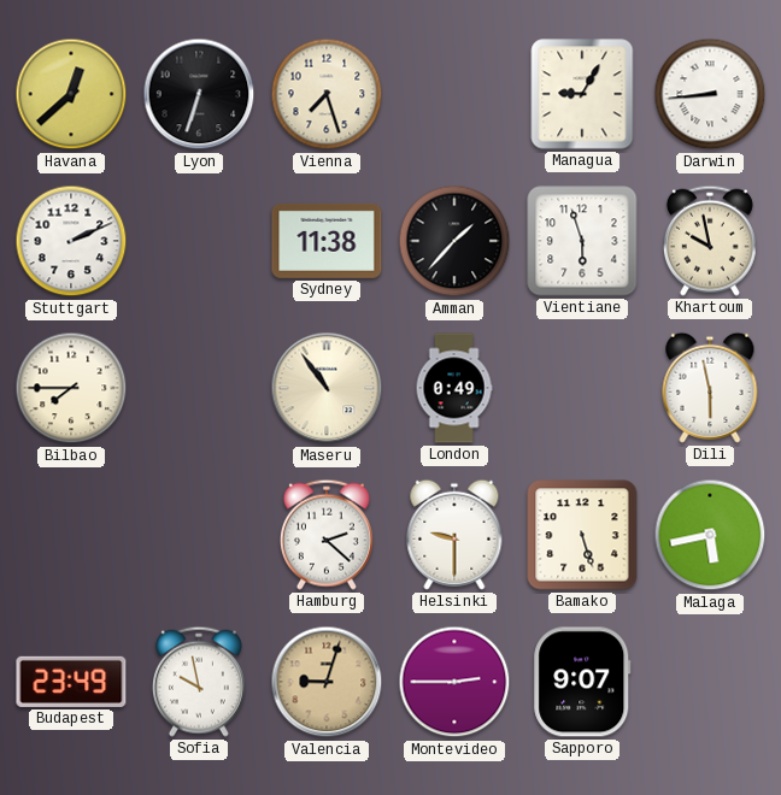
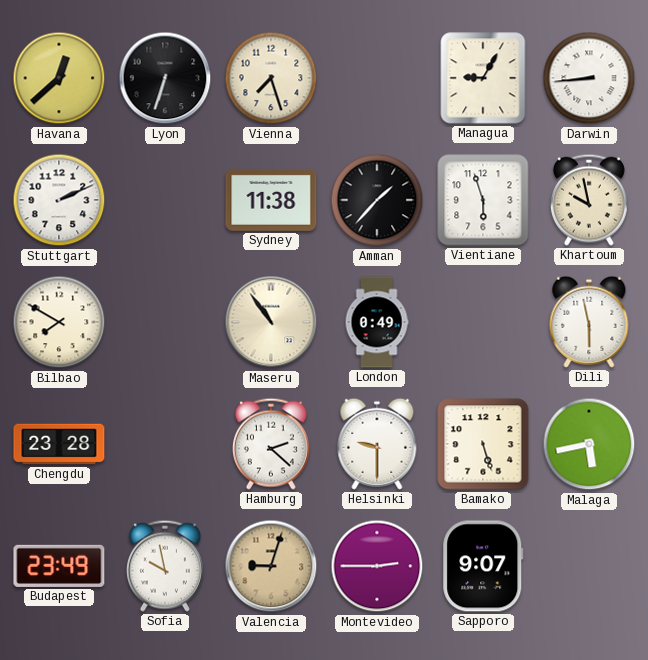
Bilbao: 7:45 -> 7:50
Chengdu: none -> 23:28
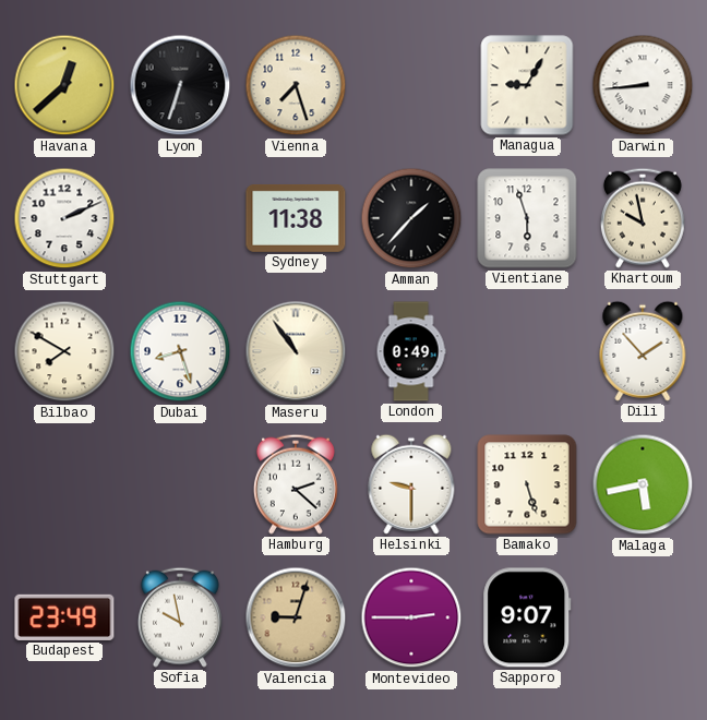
Dubai: none -> 8:27
Dili: 5:58 -> 1:53
Chengdu: 23:28 -> none
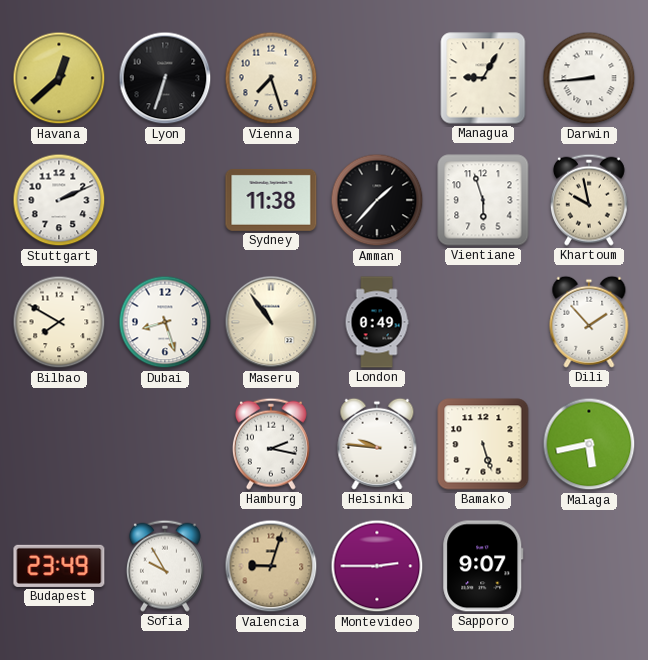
Hamburg: 2:22 -> 2:17
Helsinki: 9:30 -> 9:46
Sofia: 9:58 -> 9:55
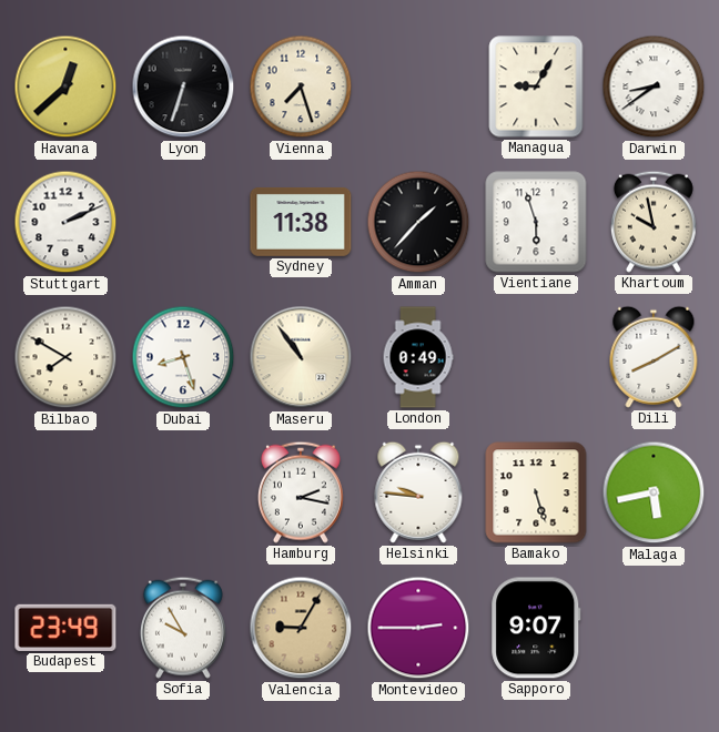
Darwin: 8:44 -> 8:39
Dili: 1:53 -> 8:10
Valencia: 9:03 -> 9:05
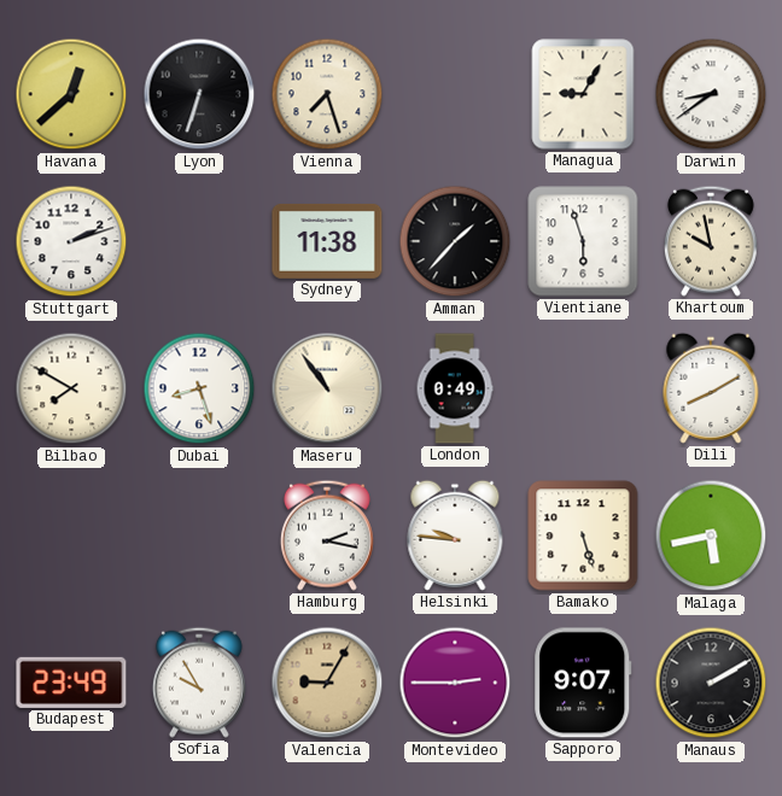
Stuttgart: 2:11 -> 2:12
Manaus: none -> 2:10
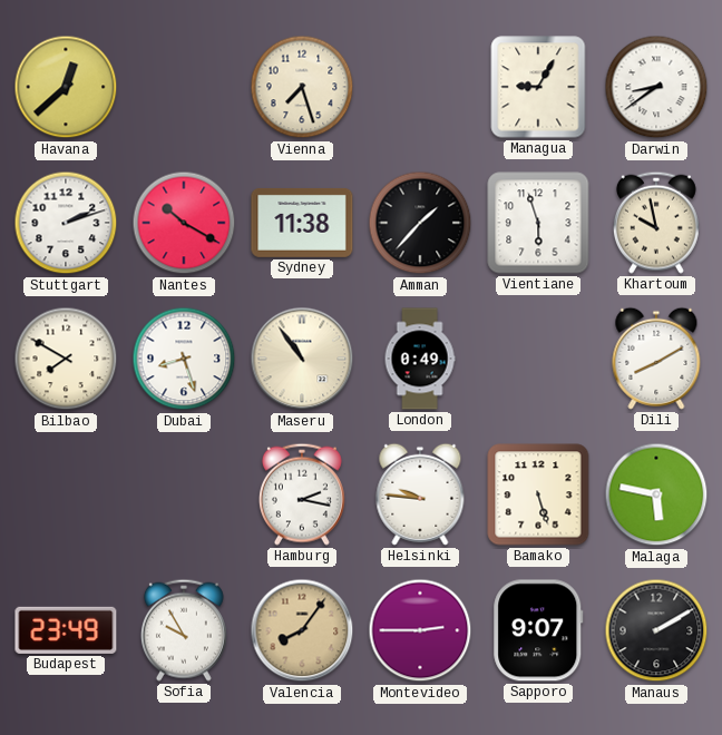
Lyon: 6:33 -> none
Nantes: none -> 10:20
Malaga: 5:43 -> 5:47
Valencia: 9:05 -> 8:06
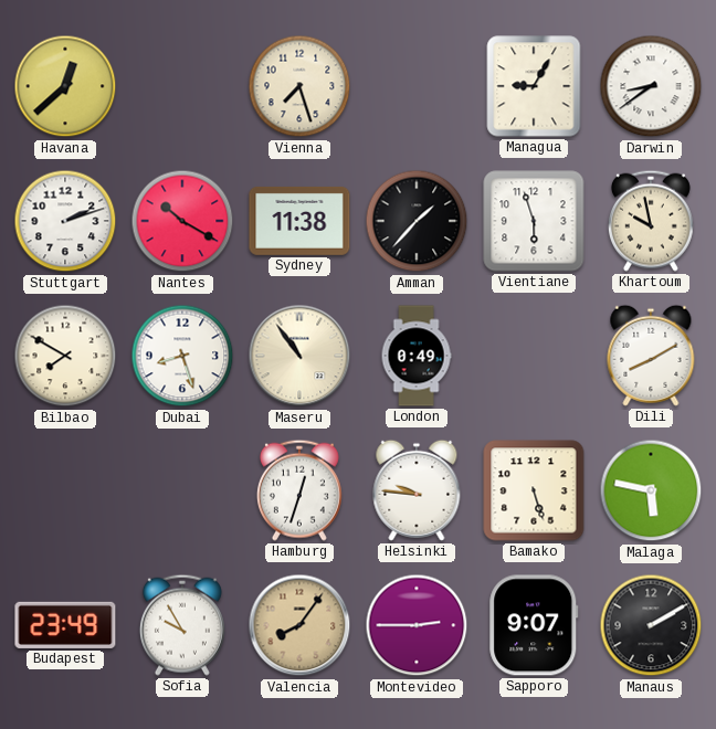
Hamburg: 2:17 -> 12:33
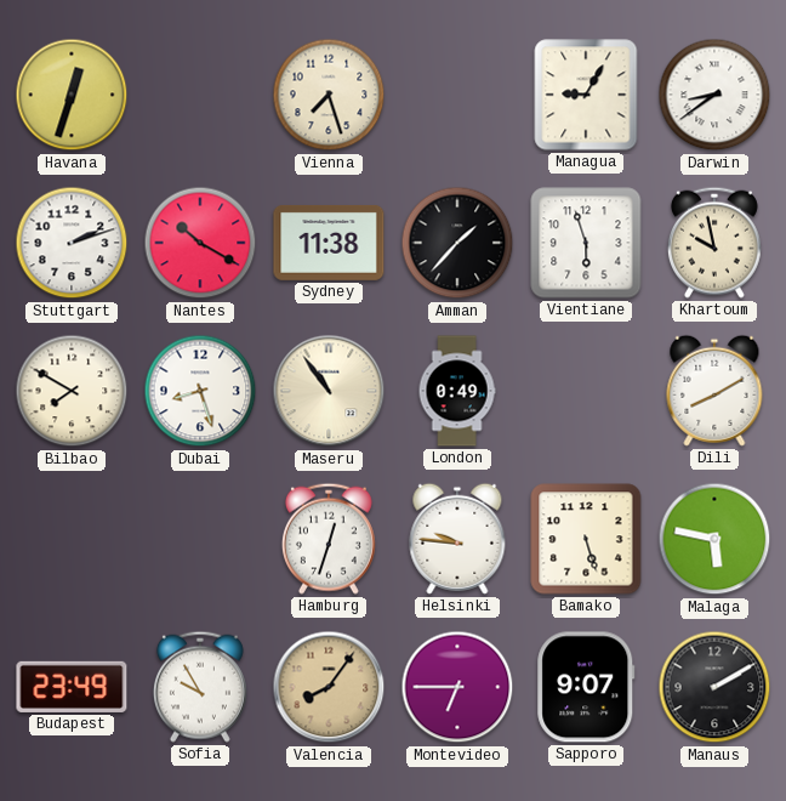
Havana: 12:38 -> 12:33
Montevideo: 2:45 -> 6:45
